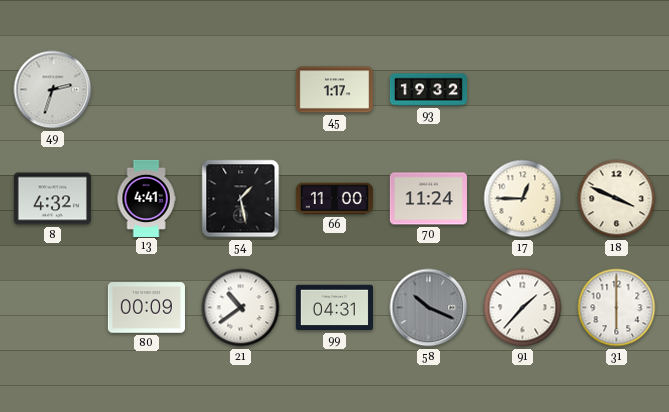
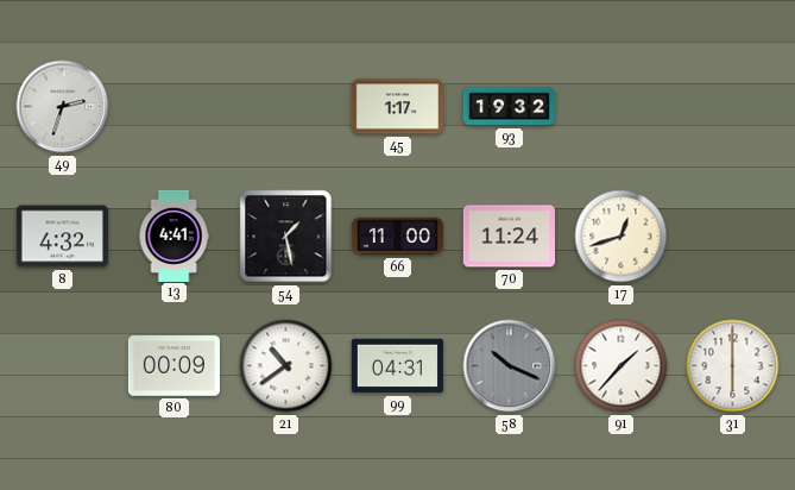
17: 12:45 -> 12:42
18: 3:49 -> none
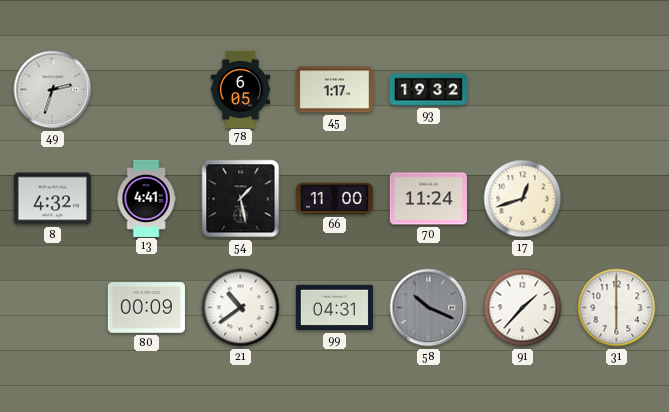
78: none -> 6:05
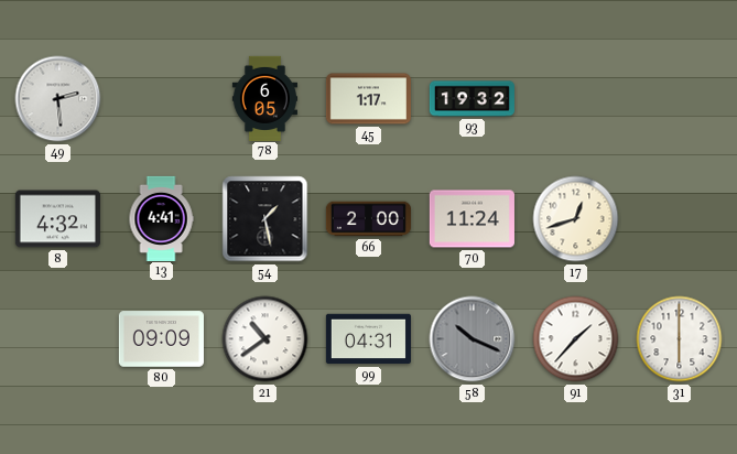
49: 2:33 -> 2:29
66: 11:00 -> 2:00
80: 00:09 -> 09:09
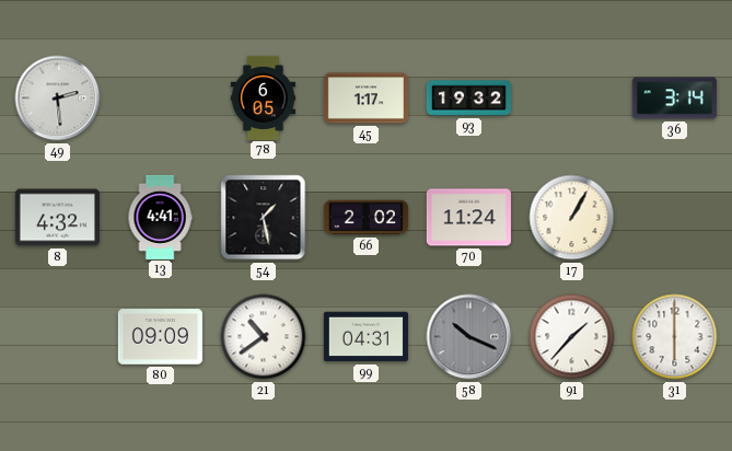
36: none -> 3:14
66: 2:00 -> 2:02
17: 12:42 -> 1:05
